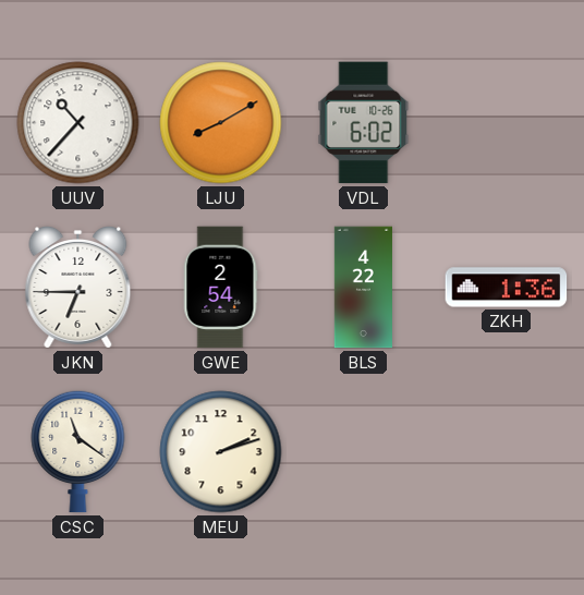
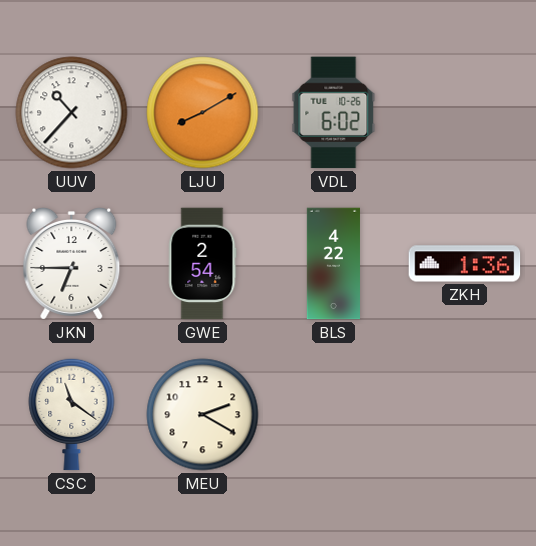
MEU: 2:12 -> 2:20
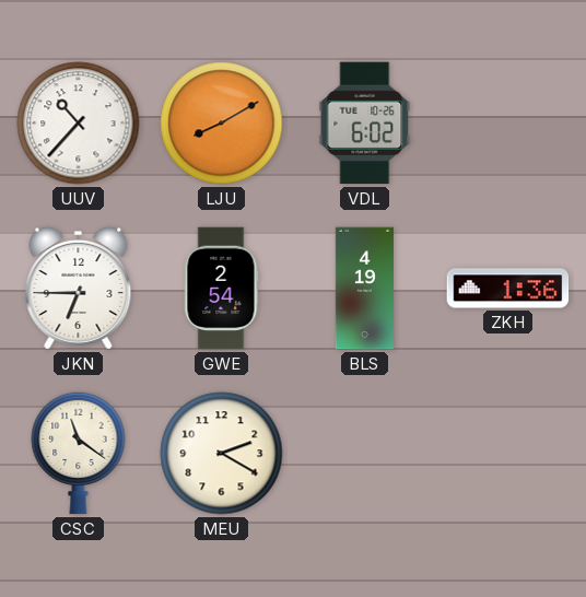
BLS: 4:22 -> 4:19
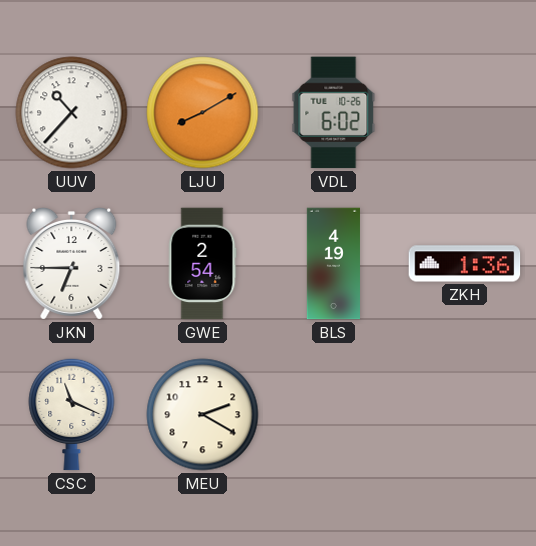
CSC: 11:21 -> 11:19
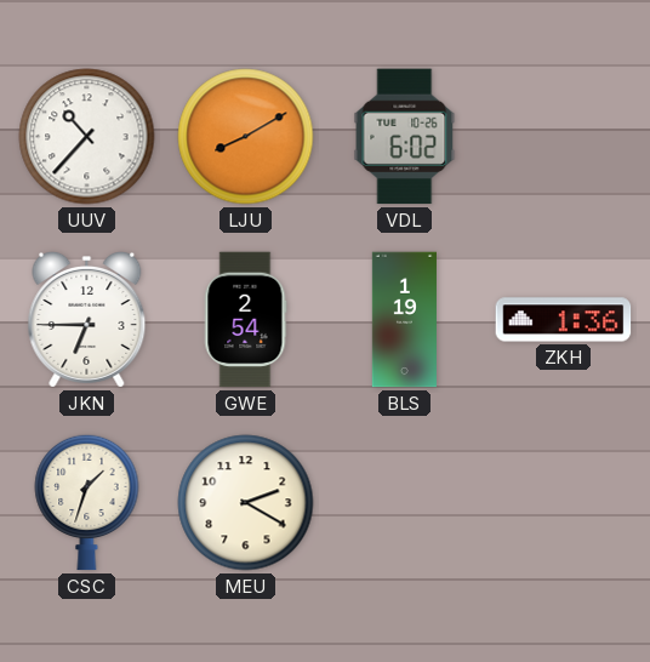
BLS: 4:19 -> 1:19
CSC: 11:19 -> 1:33
